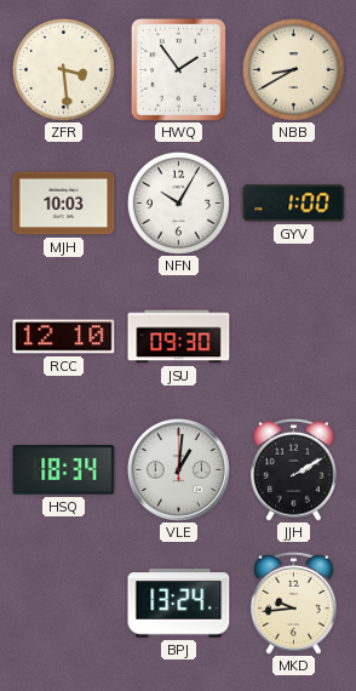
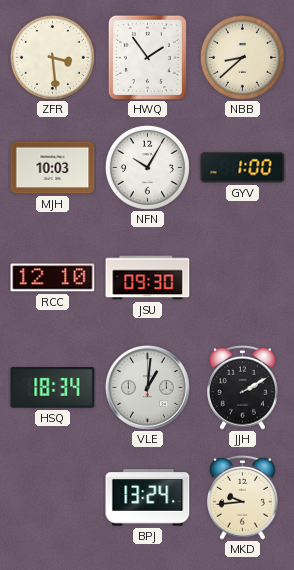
NBB: 8:40 -> 8:38
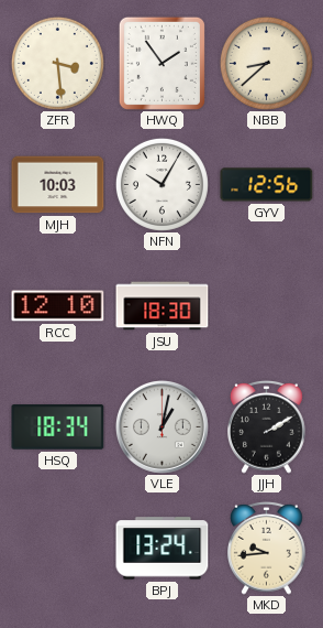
GYV: 1:00 -> 12:56
JSU: 09:30 -> 18:30
VLE: 1:01 -> 1:02
